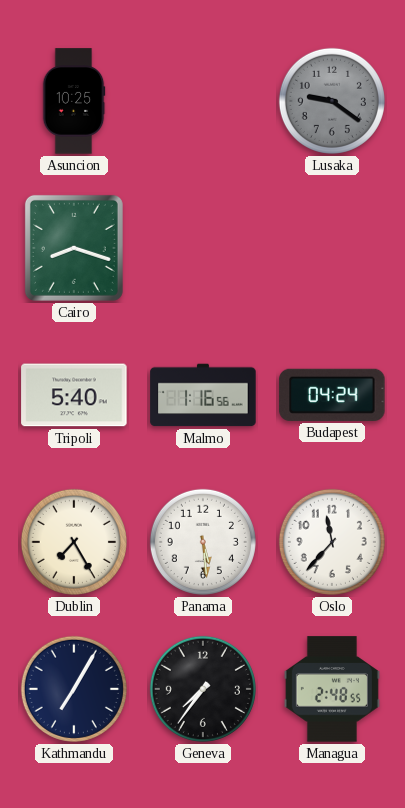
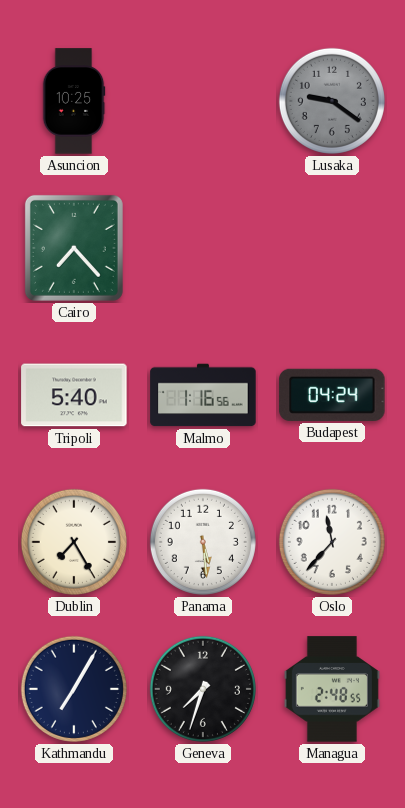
Cairo: 8:18 -> 7:23
Geneva: 7:36 -> 7:33
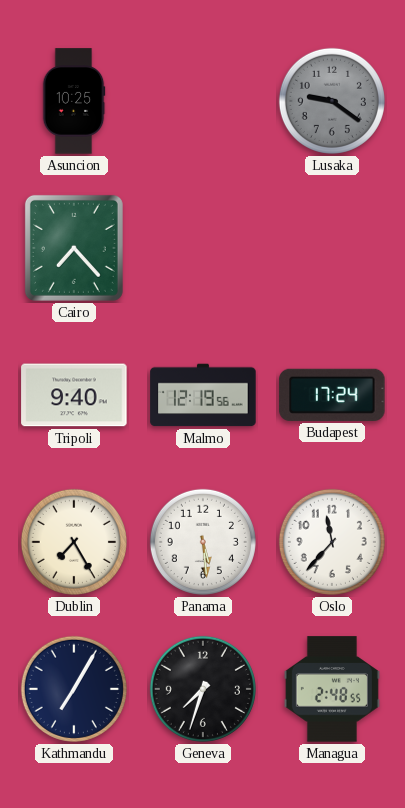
Tripoli: 5:40 -> 9:40
Malmo: 1:16 -> 12:19
Budapest: 04:24 -> 17:24
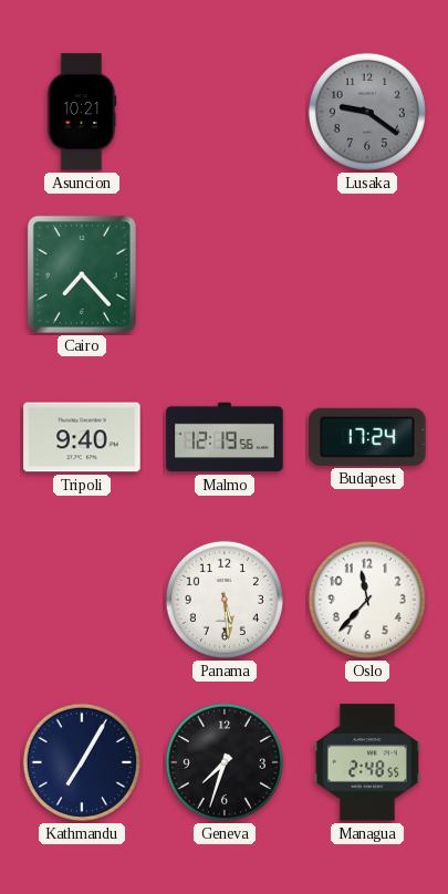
Asuncion: 10:25 -> 10:21
Dublin: 7:25 -> none
